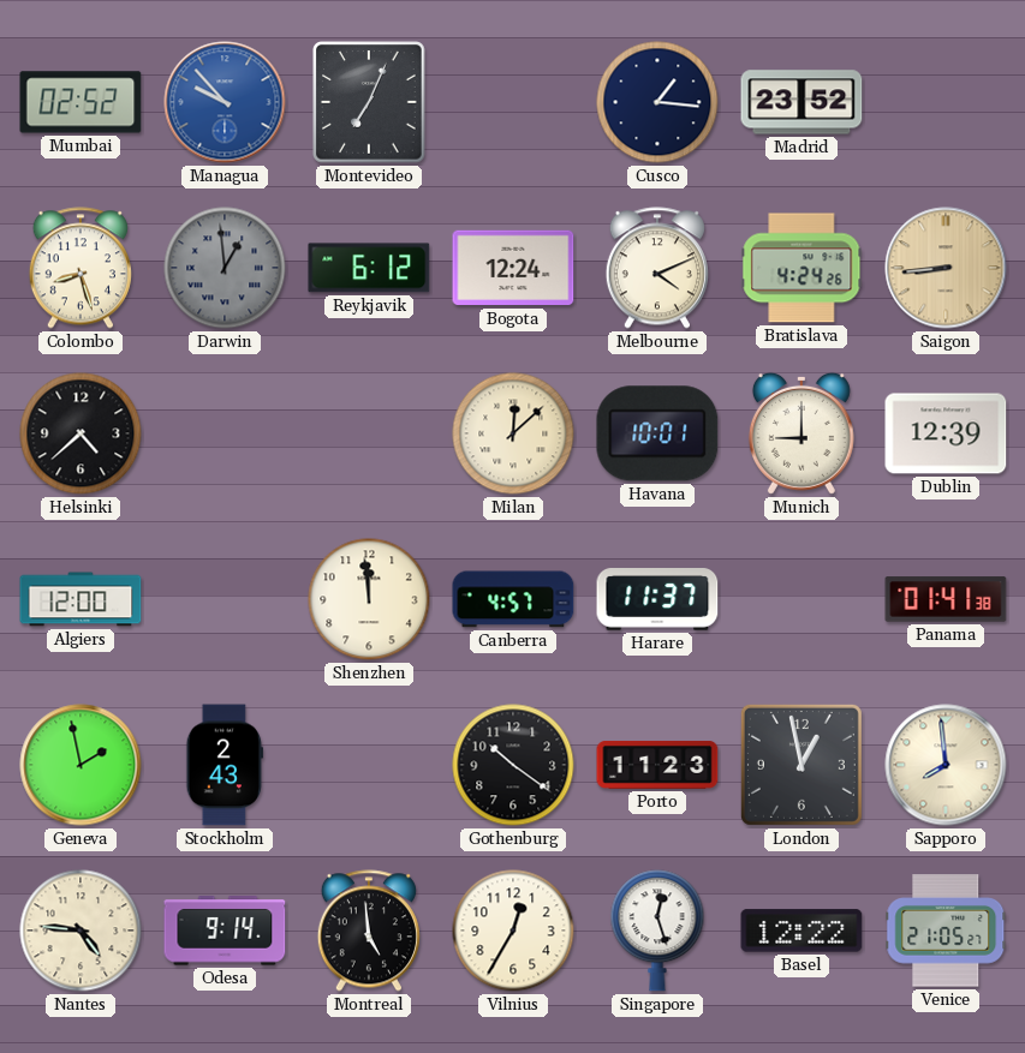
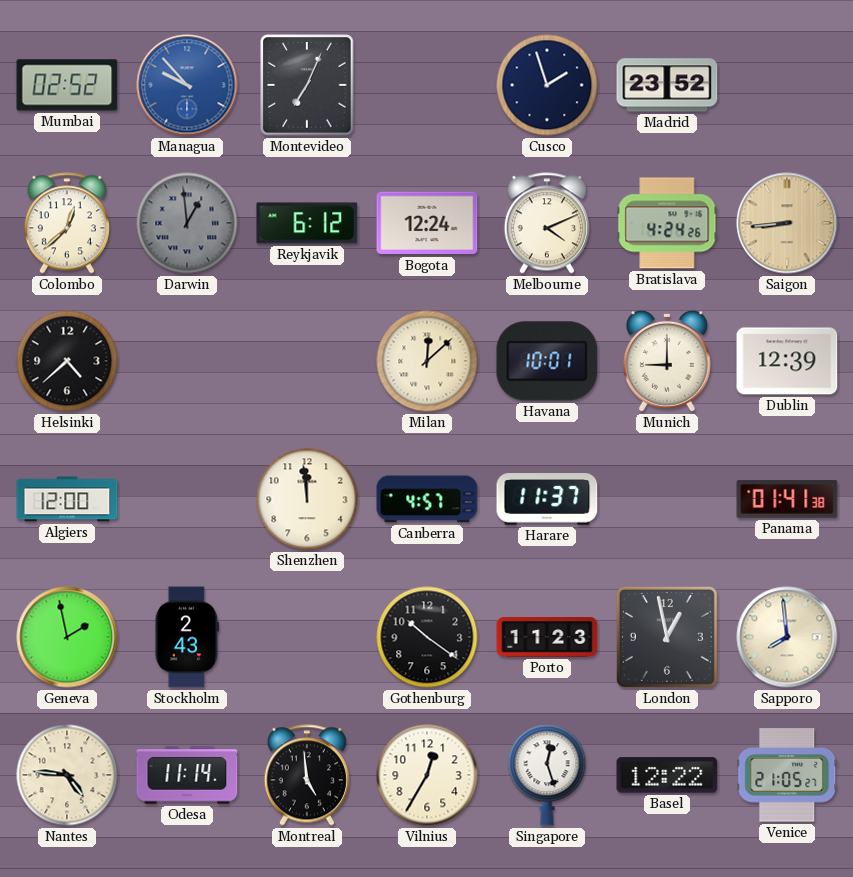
Cusco: 1:16 -> 1:57
Colombo: 8:27 -> 12:38
Odesa: 9:14 -> 11:14
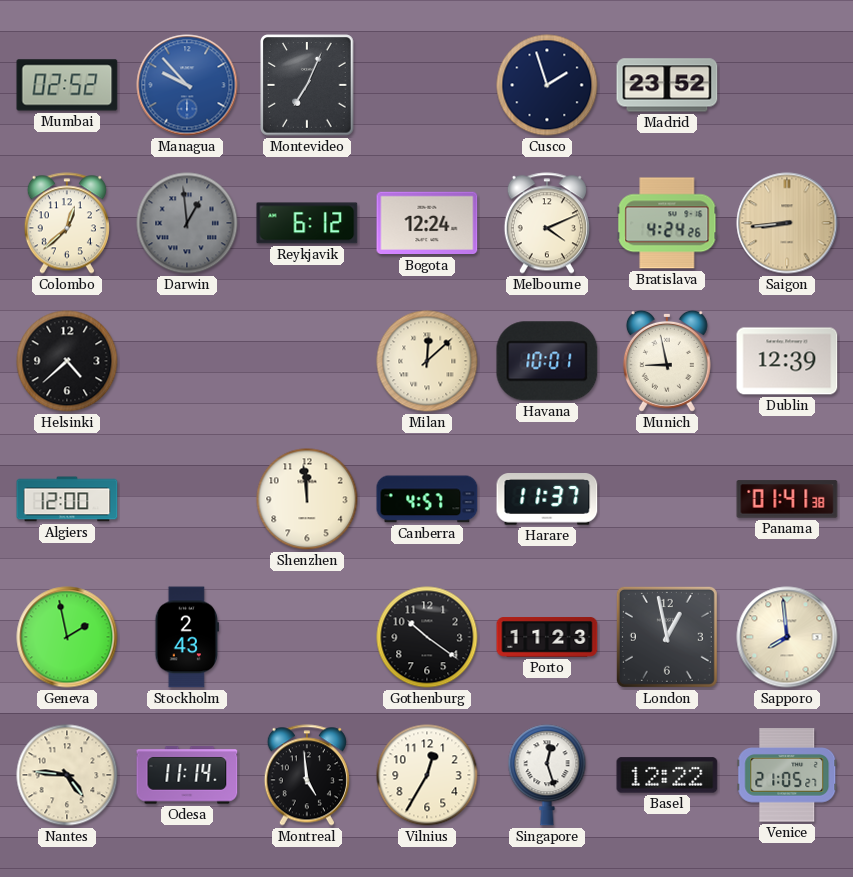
Munich: 9:00 -> 8:58
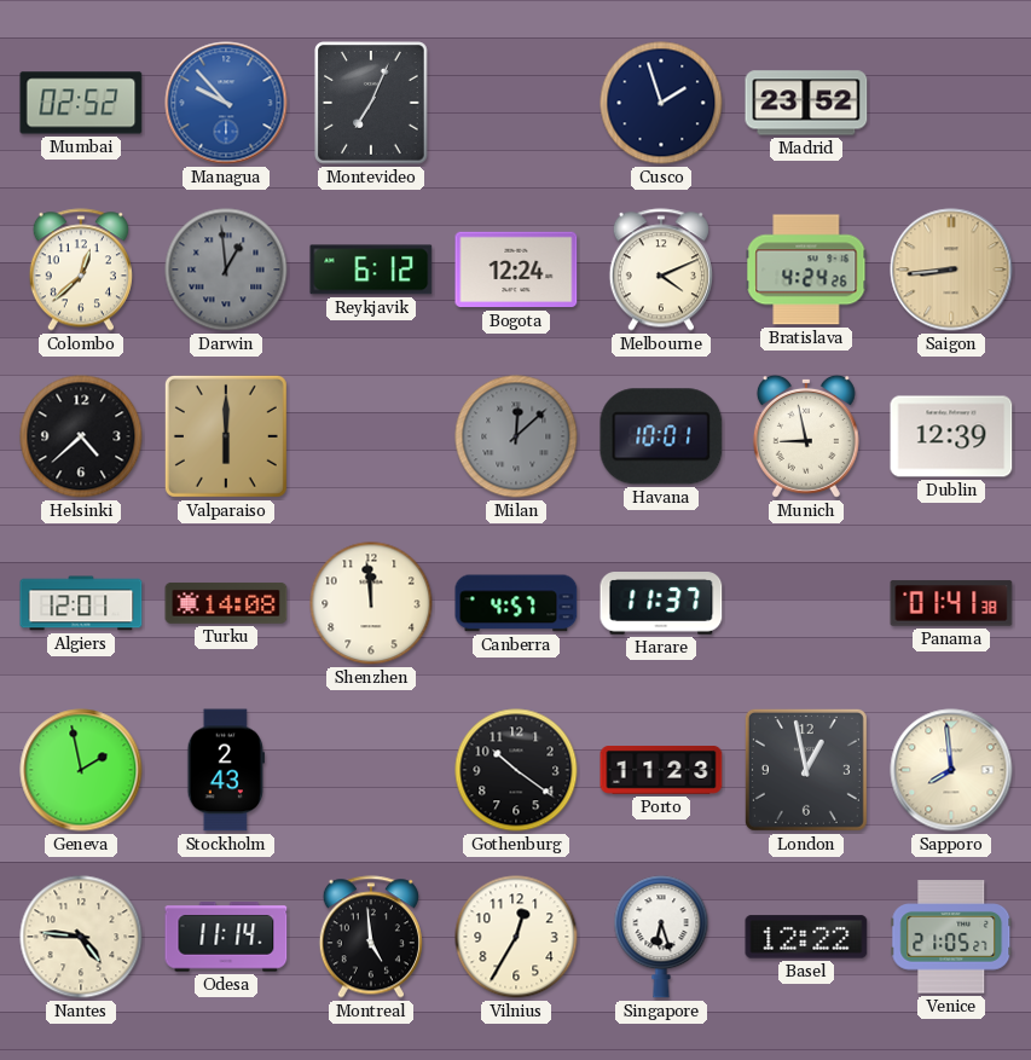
Valparaiso: none -> 6:00
Milan dial: cream -> grey
Algiers: 12:00 -> 12:01
Turku: none -> 14:08
Singapore: 12:27 -> 6:27
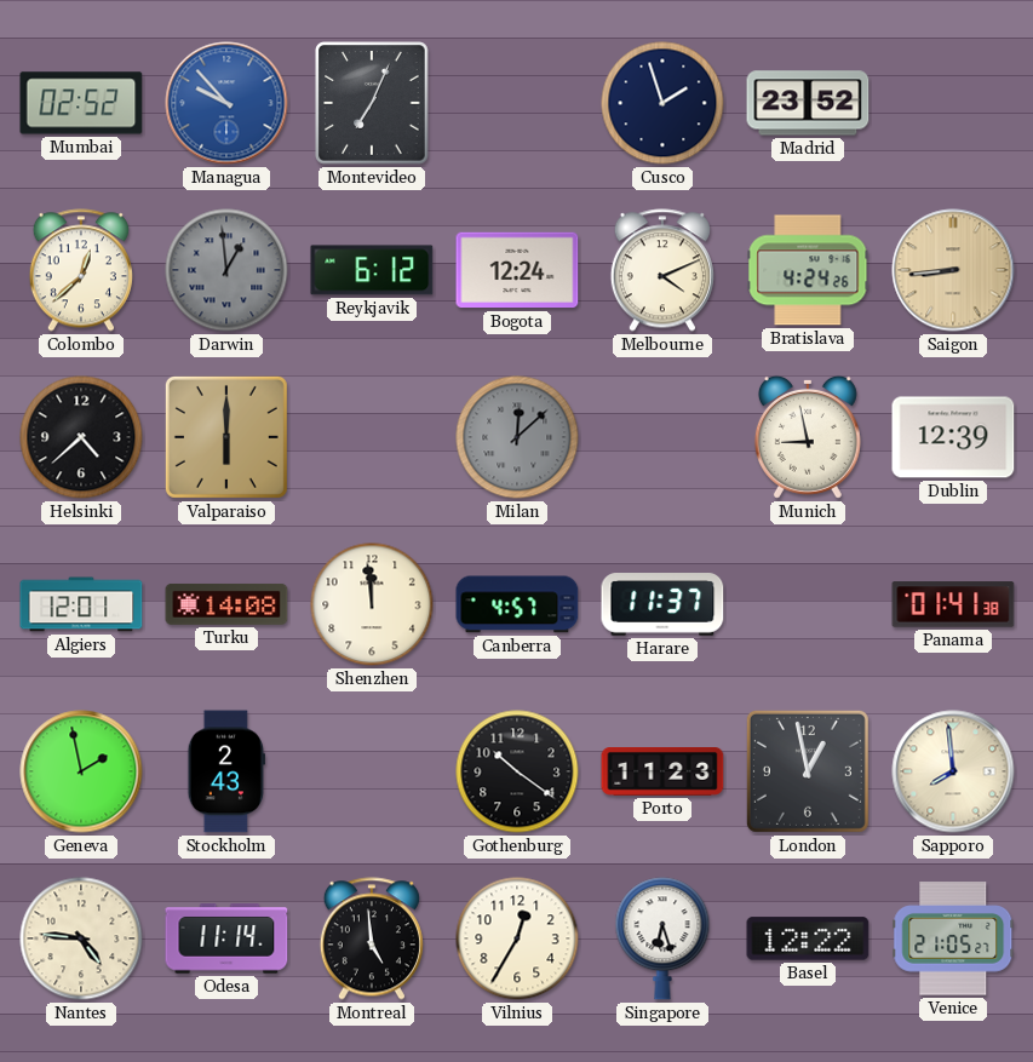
Havana: 10:01 -> none
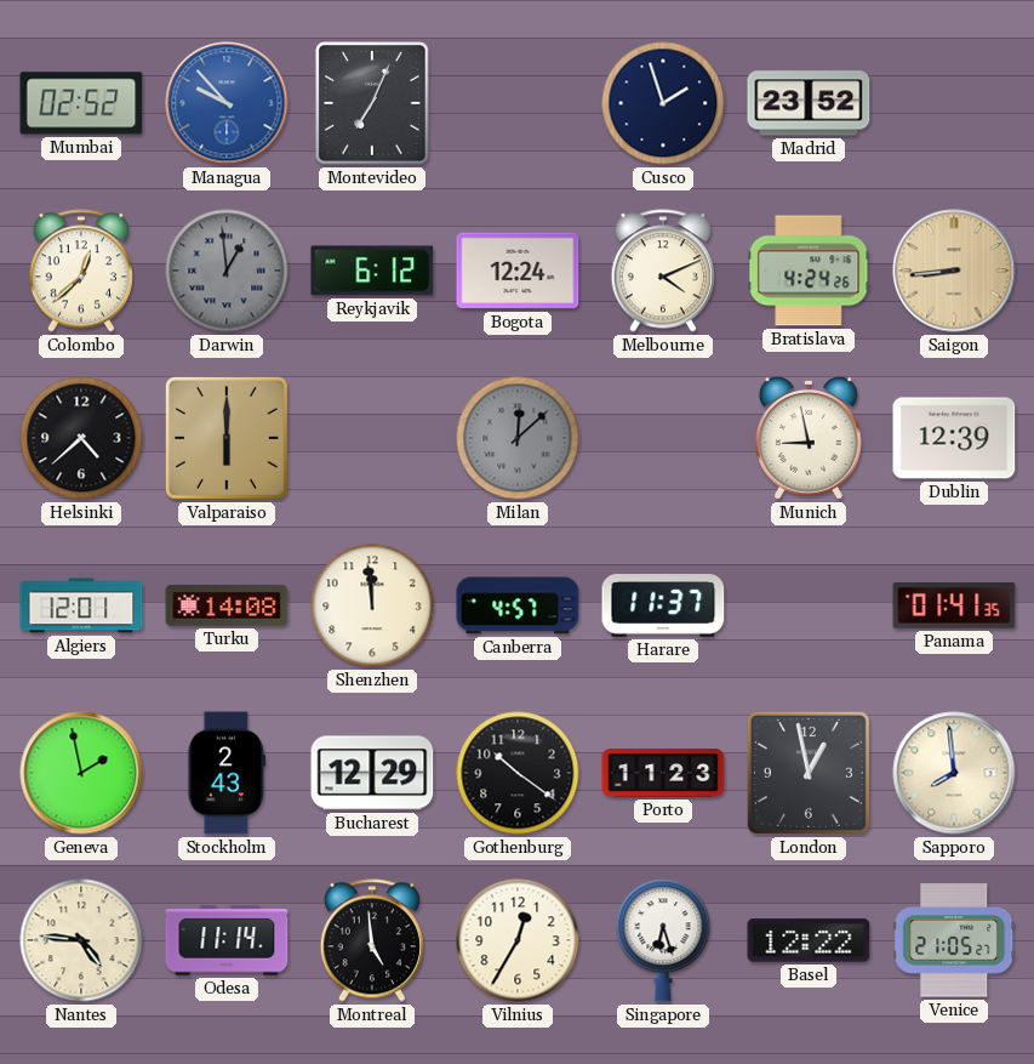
Panama: 01:41:38 -> 01:41:35
Bucharest: none -> 12:29
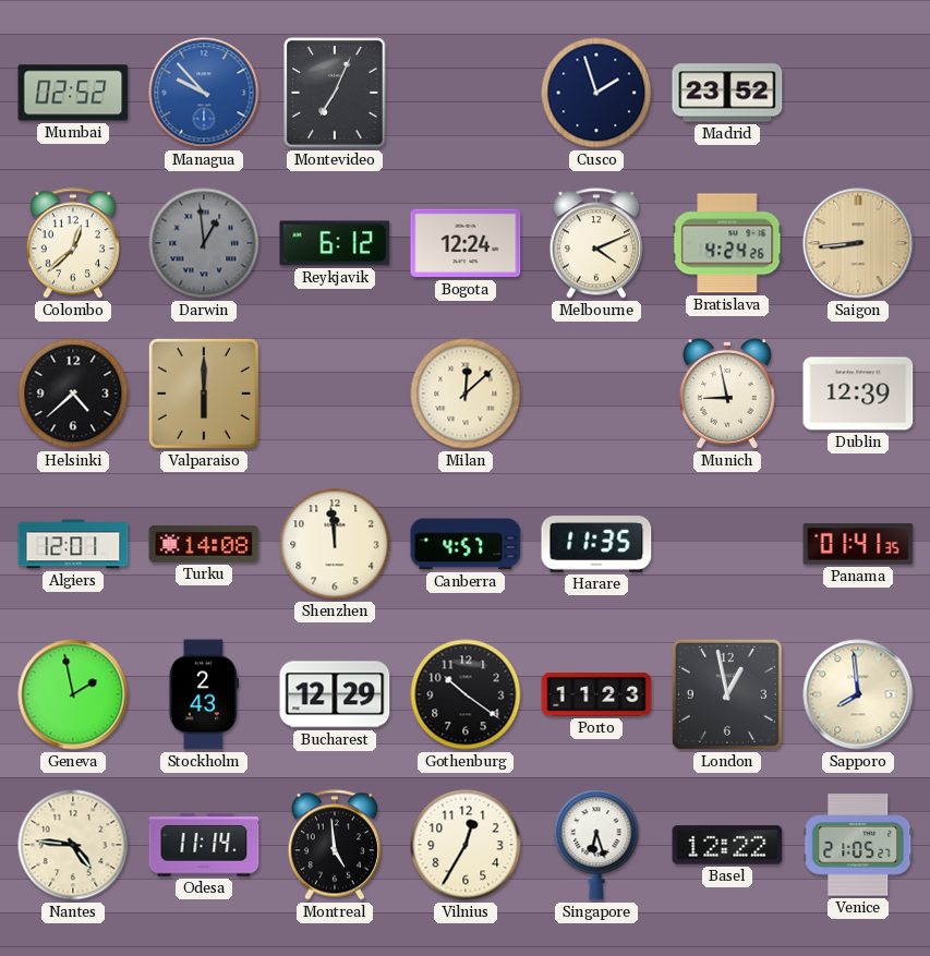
Milan dial: grey -> cream
Harare: 11:37 -> 11:35
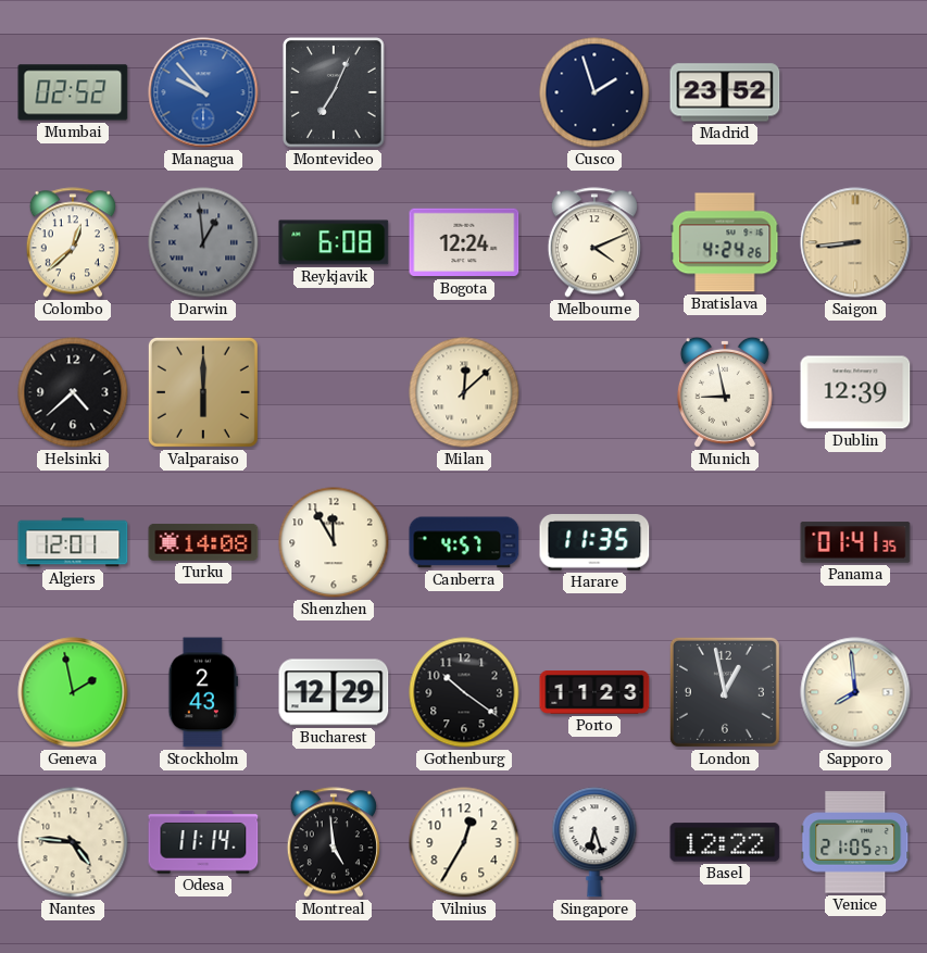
Reykjavik: 6:12 -> 6:08
Shenzhen: 11:59 -> 11:55
